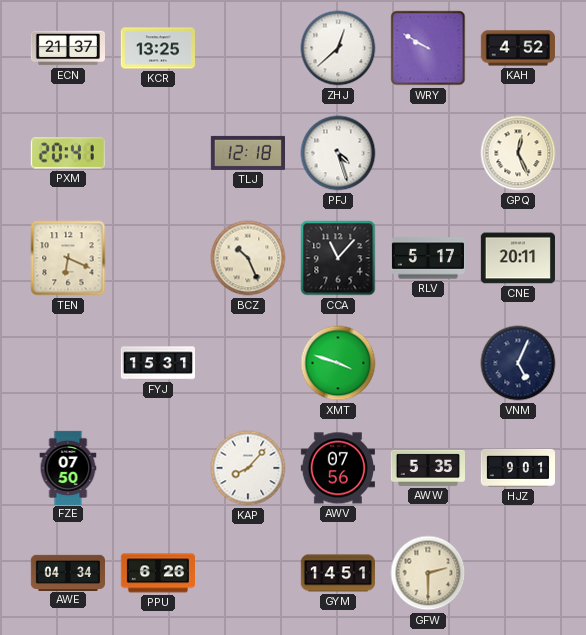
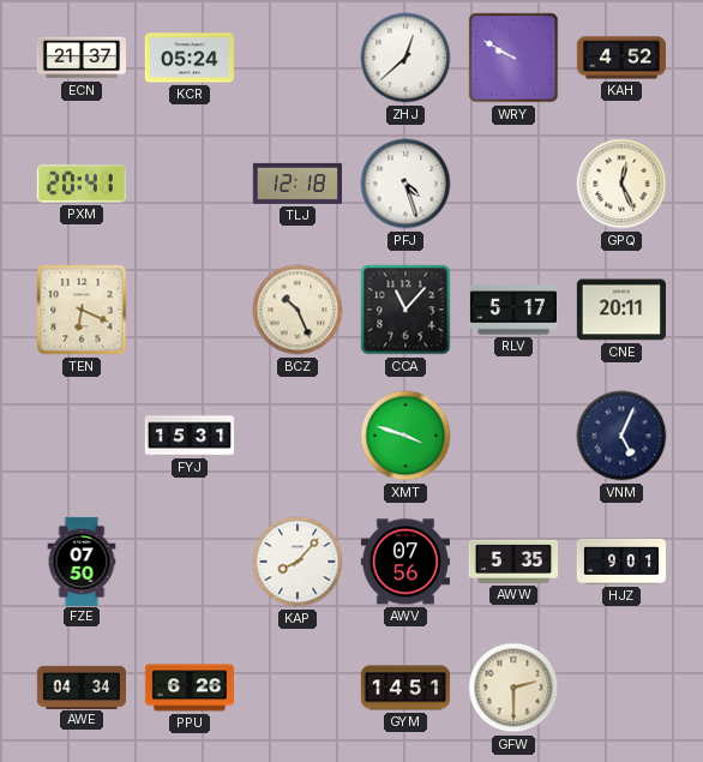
KCR: 13:25 -> 05:24
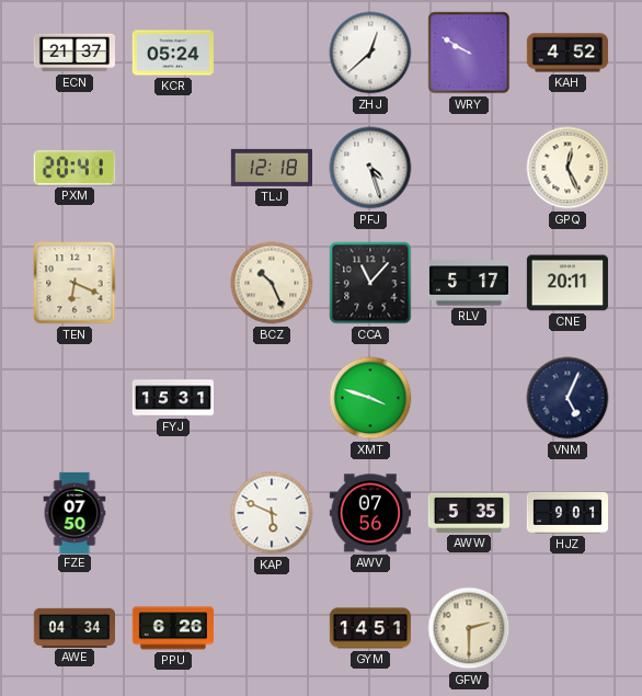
KAP: 8:07 -> 5:49
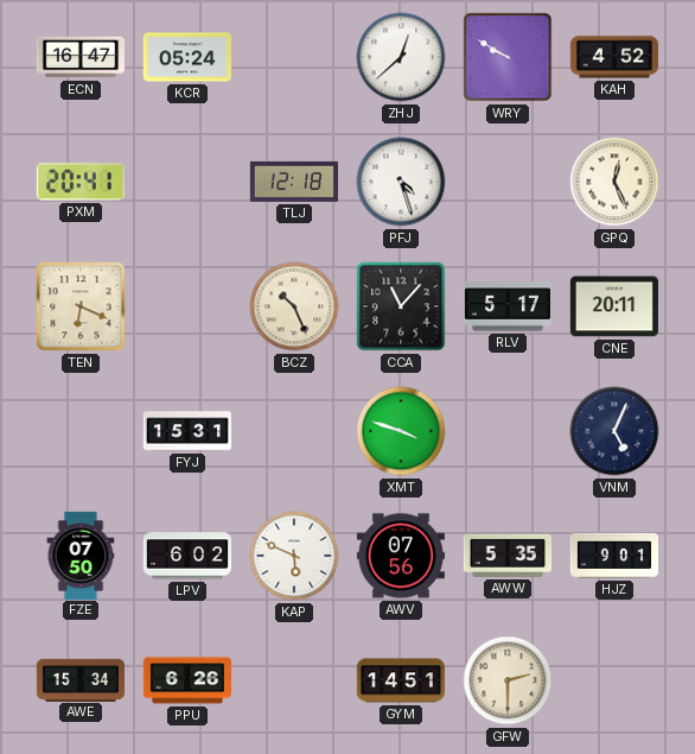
ECN: 21:37 -> 16:47
LPV: none -> 6:02
AWE: 04:34 -> 15:34
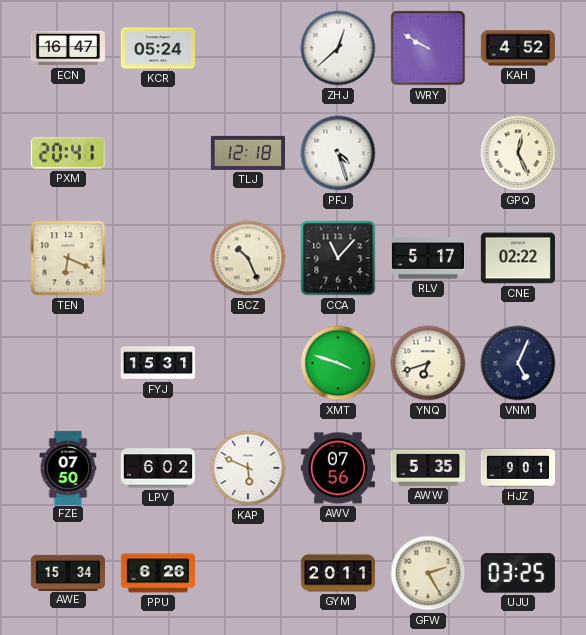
CNE: 20:11 -> 02:22
YNQ: none -> 6:42
GYM: 14:51 -> 20:11
GFW: 2:30 -> 2:25
UJU: none -> 03:25
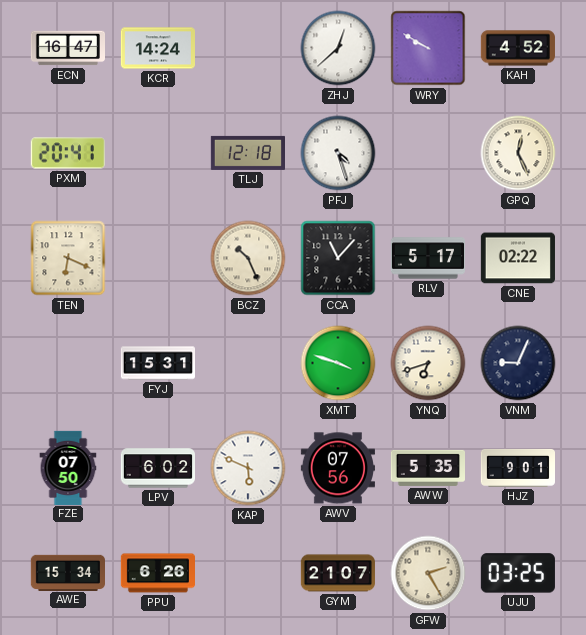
KCR: 05:24 -> 14:24
VNM: 5:04 -> 9:04
GYM: 20:11 -> 21:07
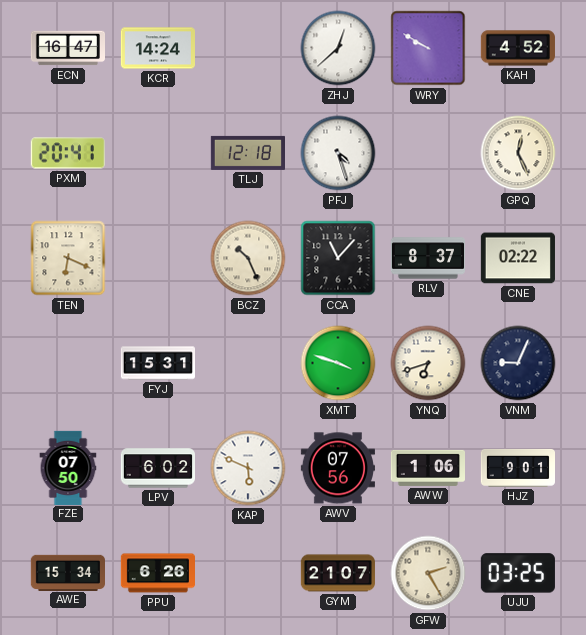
RLV: 5:17 -> 8:37
AWW: 5:35 -> 1:06
